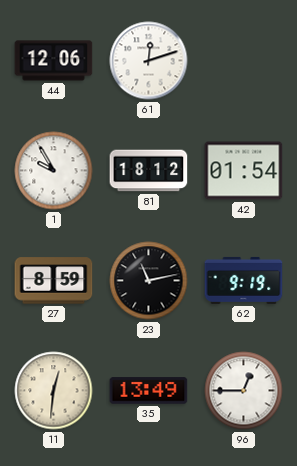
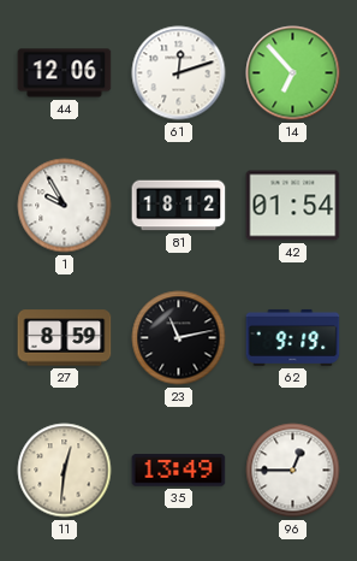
14: none -> 6:53
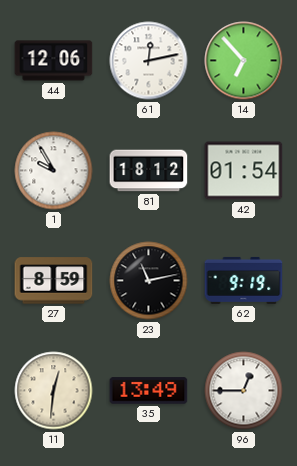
61: 12:12 -> 12:13
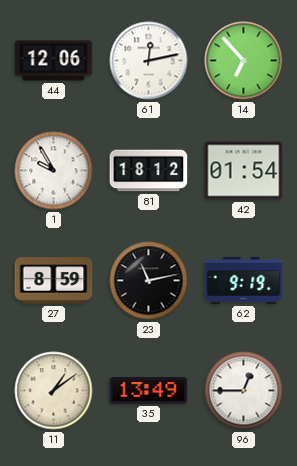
11: 12:31 -> 1:09
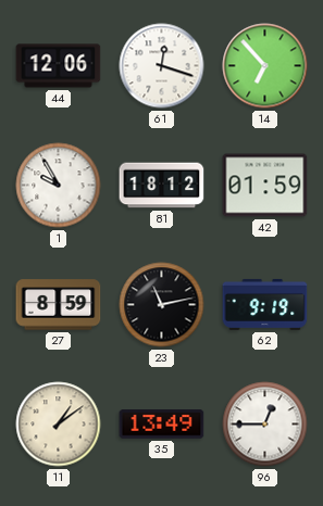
61: 12:13 -> 12:18
42: 01:54 -> 01:59
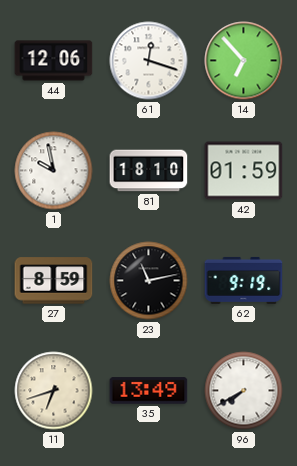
1: 9:55 -> 9:58
81: 18:12 -> 18:10
11: 1:09 -> 6:42
96: 12:45 -> 7:40
